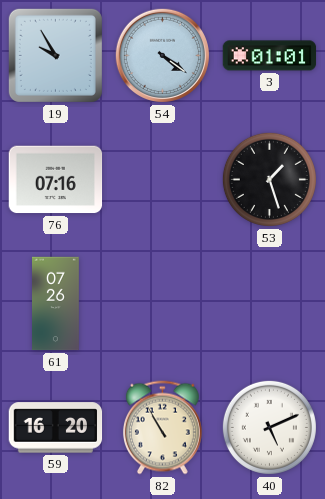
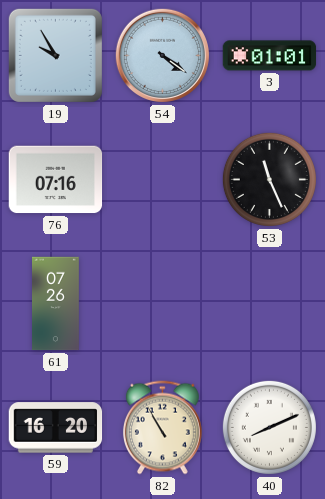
53: 1:27 -> 11:26
40: 5:11 -> 8:11
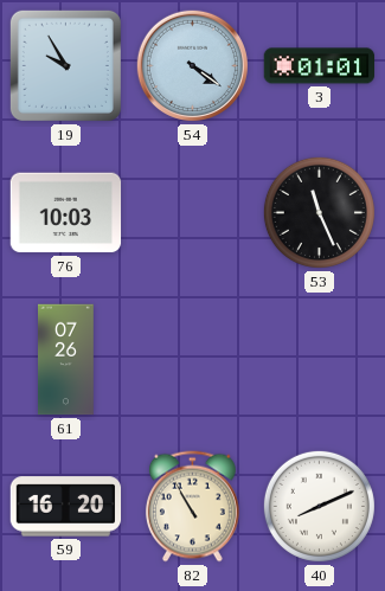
76: 07:16 -> 10:03
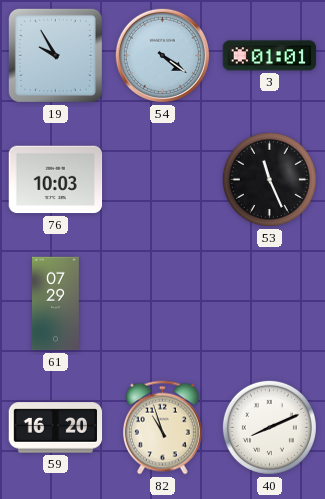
61: 07:26 -> 07:29
82: 10:55 -> 10:57
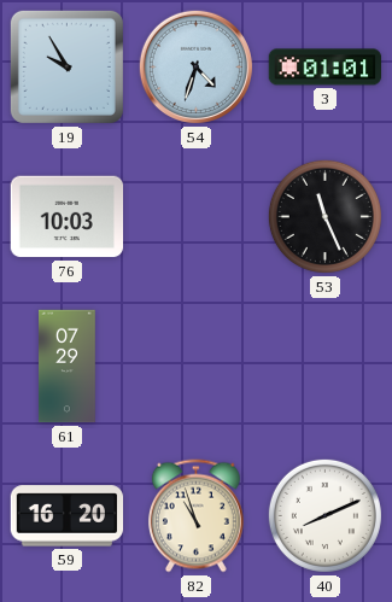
54: 4:21 -> 4:33
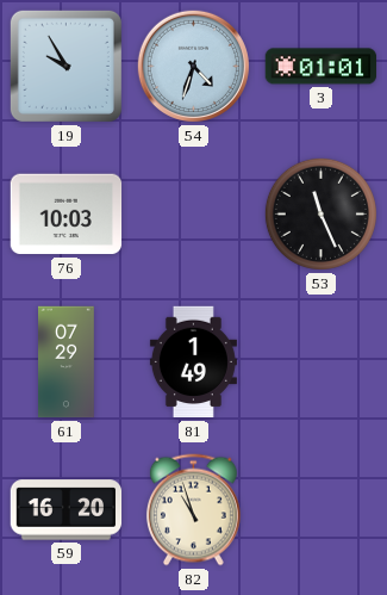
81: none -> 1:49
40: 8:11 -> none
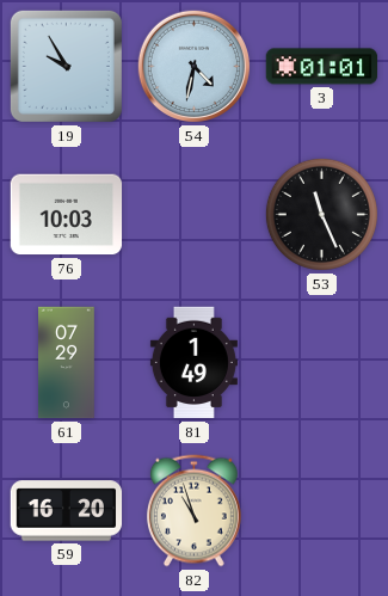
54: 4:33 -> 4:32
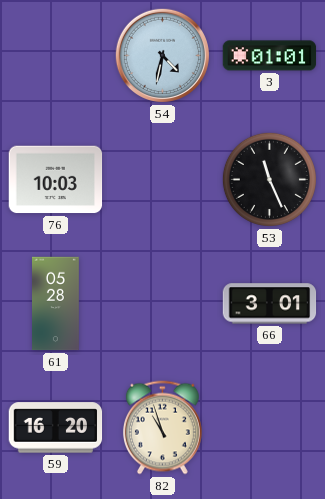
19: 9:55 -> none
61: 07:29 -> 05:28
81: 1:49 -> none
66: none -> 3:01
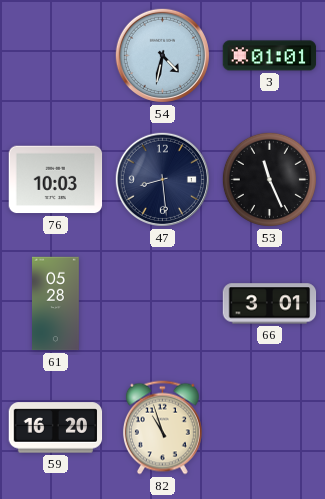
47: none -> 8:29
